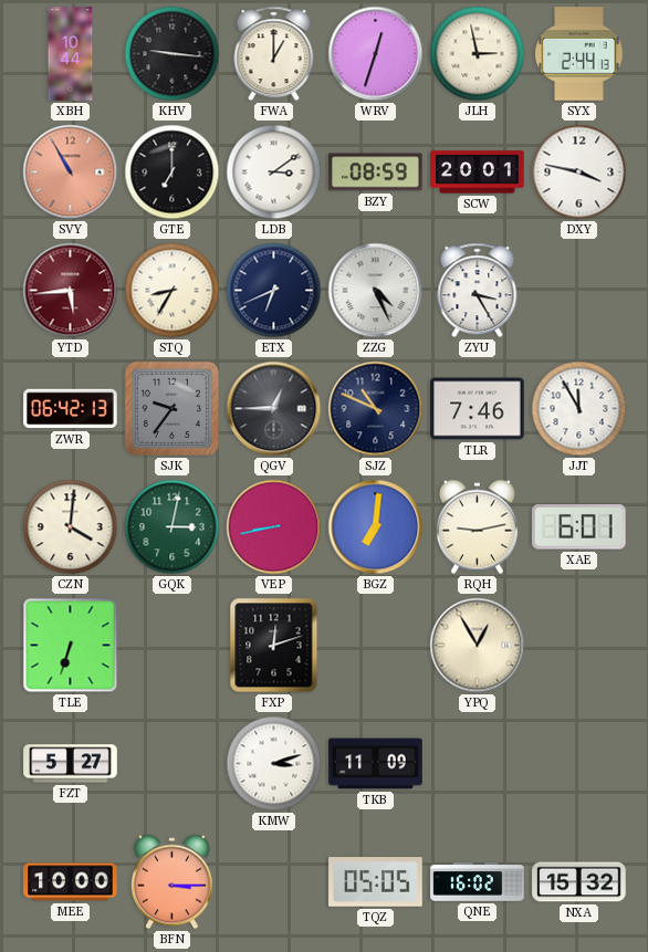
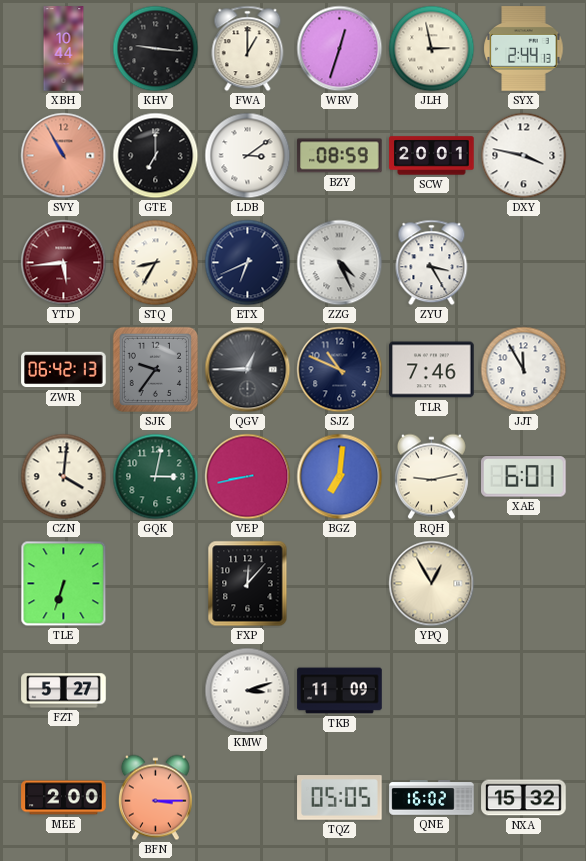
FXP: 12:12 -> 12:07
MEE: 10:00 -> 2:00
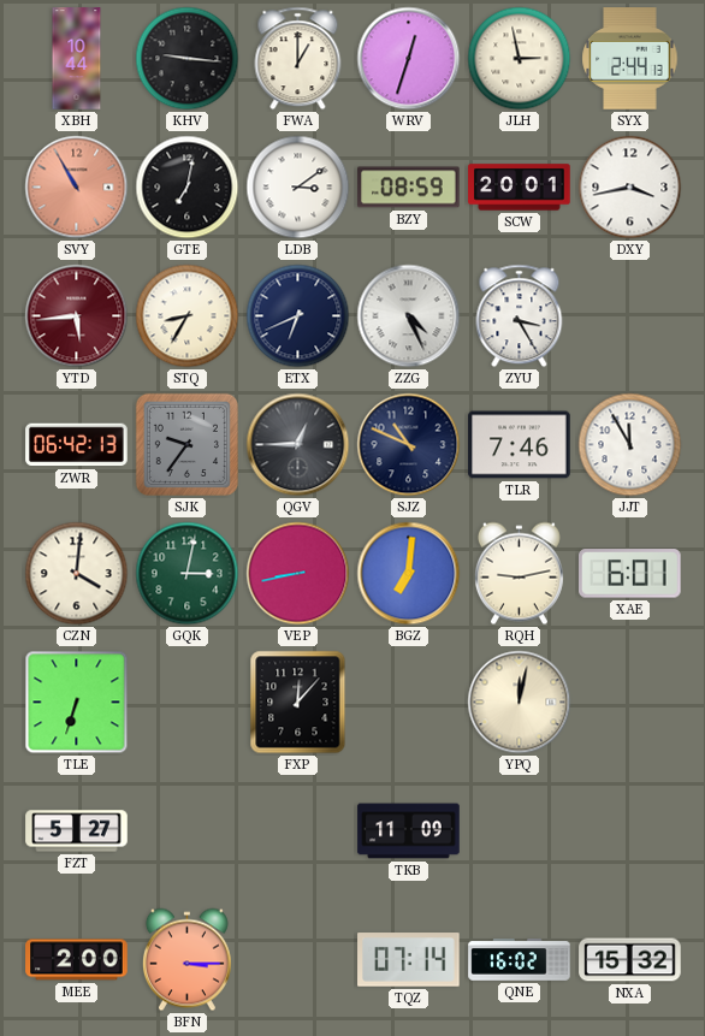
GTE: 7:00 -> 7:02
DXY: 3:47 -> 3:43
YPQ: 12:55 -> 12:02
KMW: 3:12 -> none
TQZ: 05:05 -> 07:14
